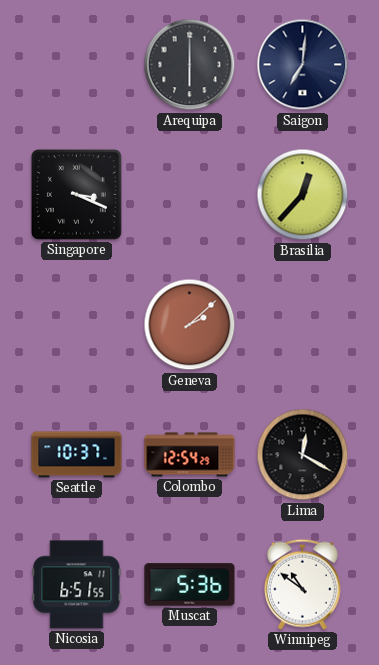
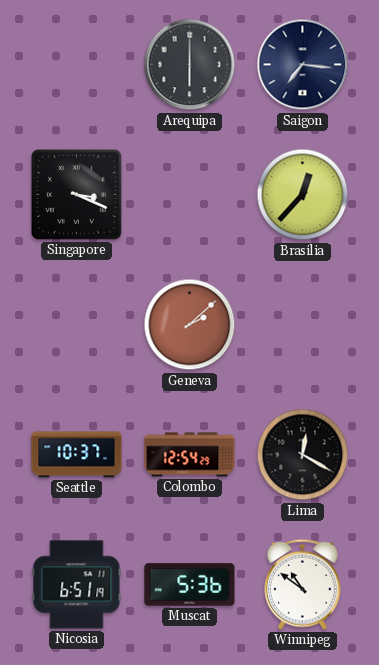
Saigon: 7:01 -> 7:16
Nicosia: 6:51:55 -> 6:51:19
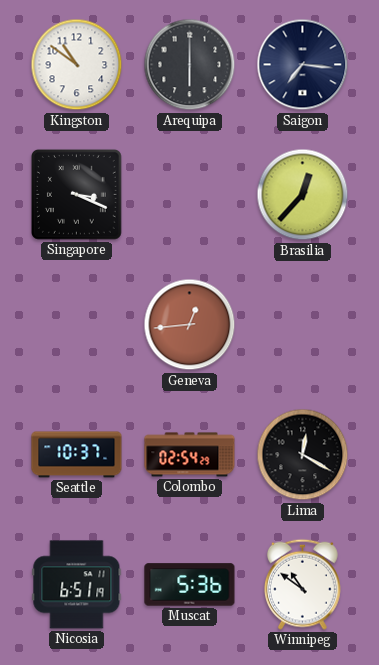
Kingston: none -> 10:51
Geneva: 2:08 -> 12:44
Colombo: 12:54 -> 02:54
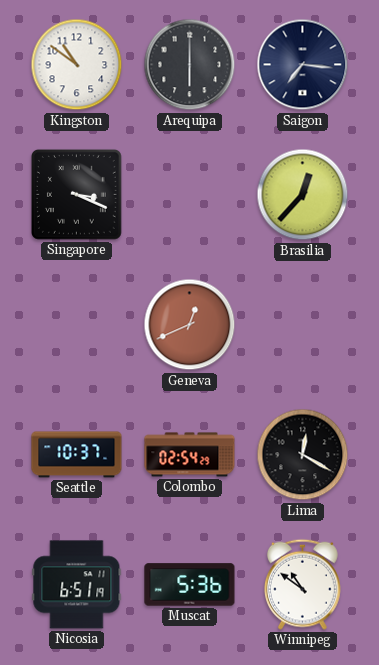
Geneva: 12:44 -> 12:41
